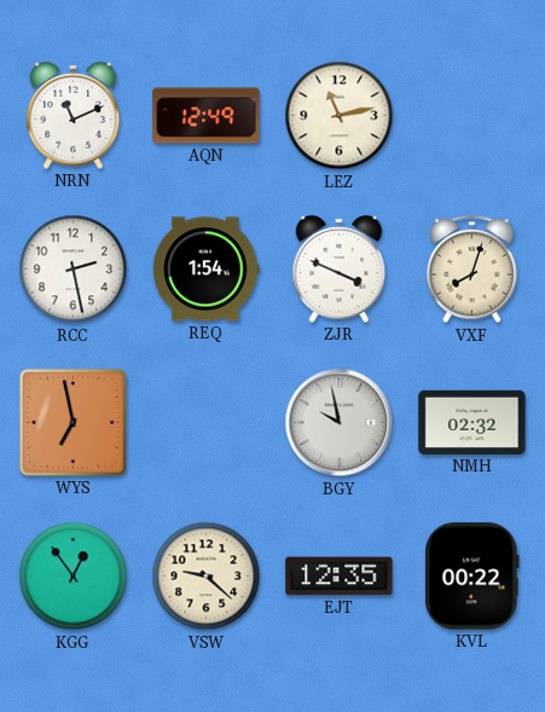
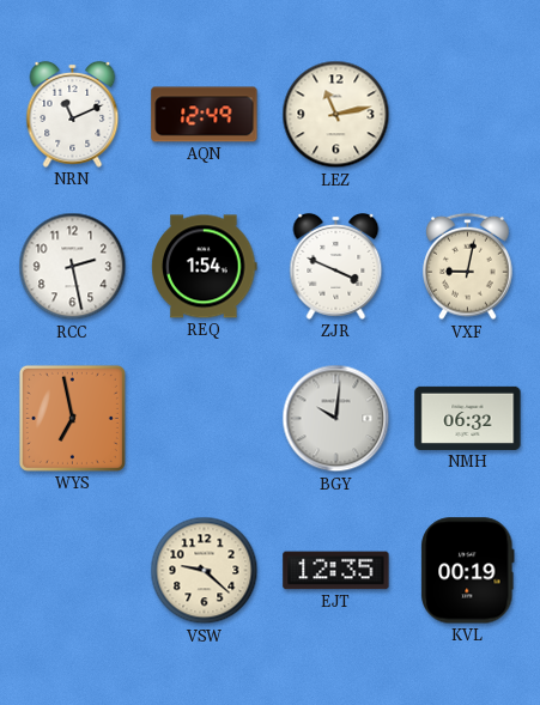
VXF: 8:03 -> 9:02
BGY: 9:58 -> 10:01
NMH: 02:32 -> 06:32
KGG: 12:54 -> none
KVL: 00:22 -> 00:19
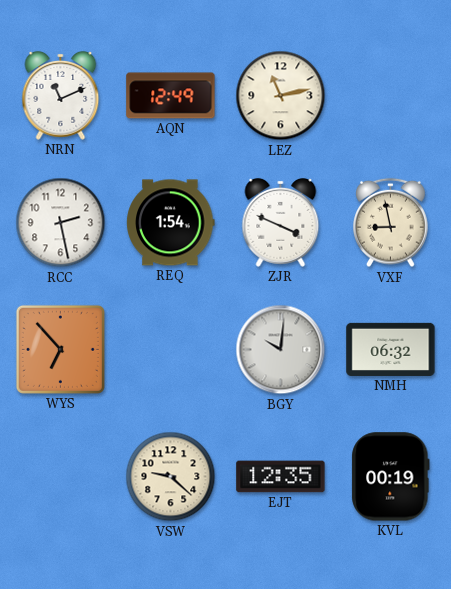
VXF: 9:02 -> 8:58
WYS: 6:58 -> 6:53
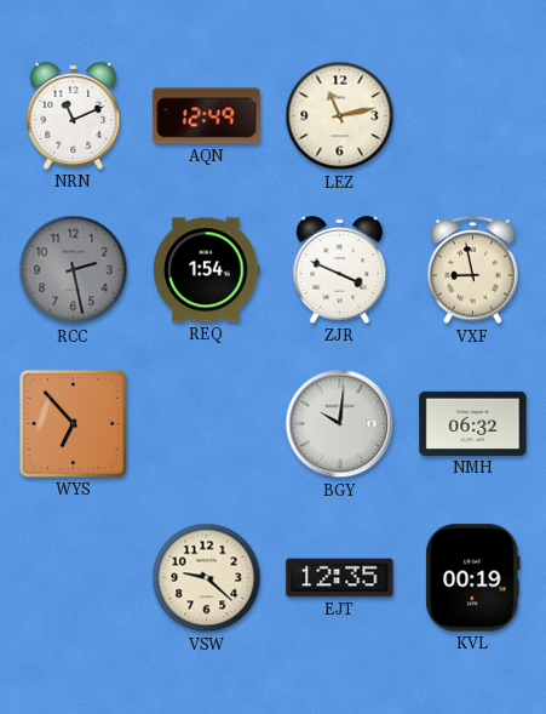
RCC dial: white -> grey
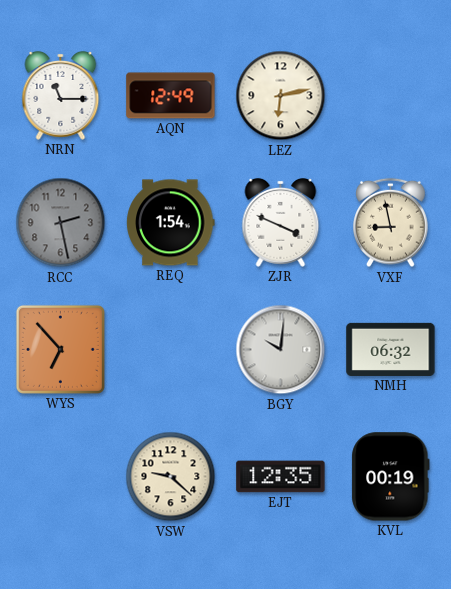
NRN: 11:11 -> 11:15
LEZ: 11:13 -> 6:13
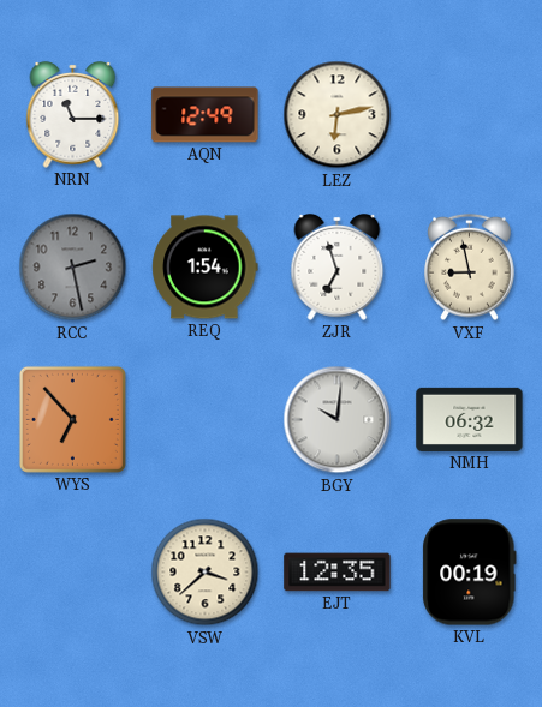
ZJR: 3:49 -> 6:57
VSW: 9:22 -> 3:38
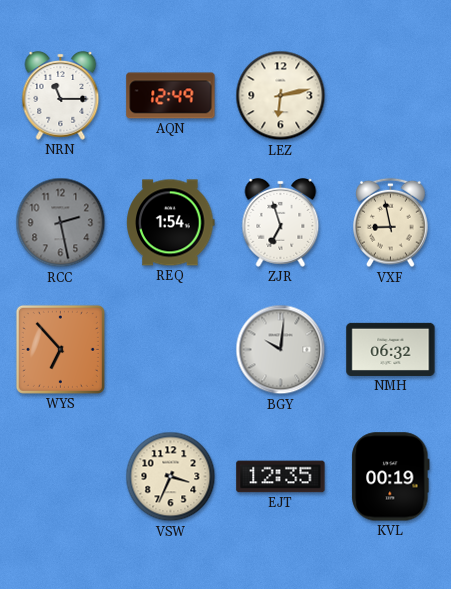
VSW: 3:38 -> 3:34
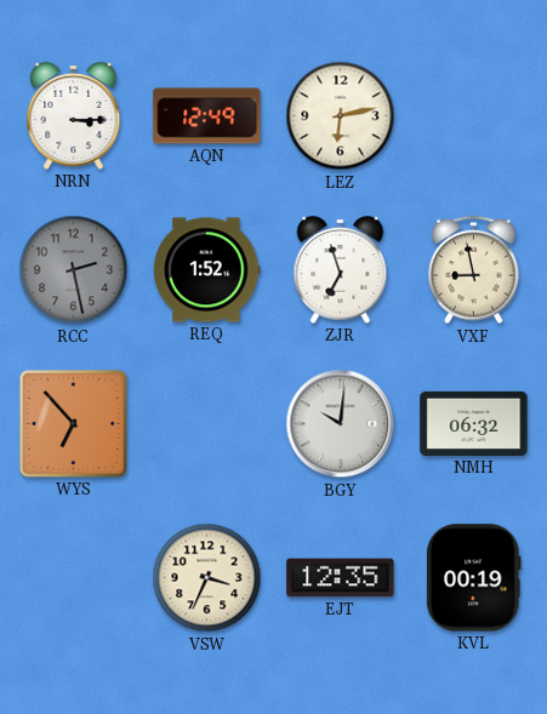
NRN: 11:15 -> 3:15
REQ: 1:54 -> 1:52
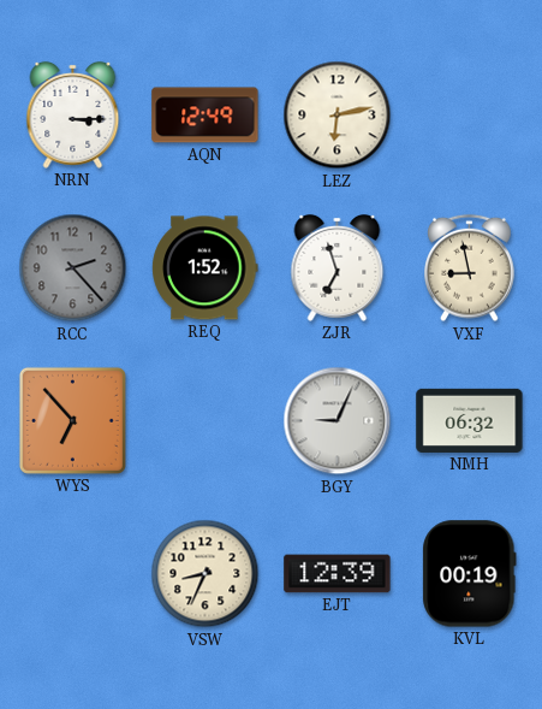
RCC: 2:28 -> 2:23
BGY: 10:01 -> 9:04
VSW: 3:34 -> 8:34
EJT: 12:35 -> 12:39
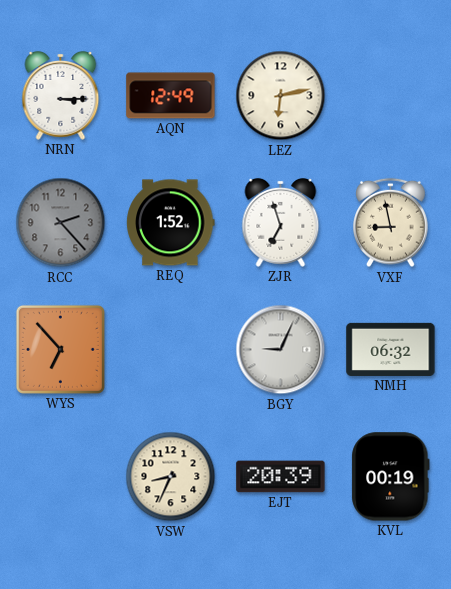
EJT: 12:39 -> 20:39
